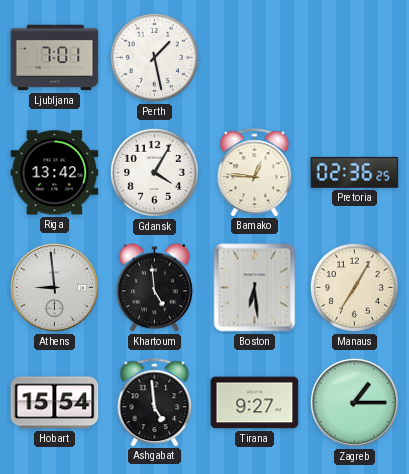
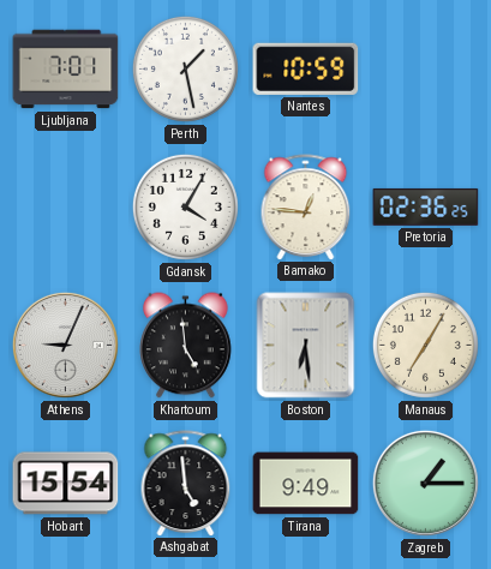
Nantes: none -> 10:59
Riga: 13:42 -> none
Athens: 8:59 -> 9:04
Tirana: 9:27 -> 9:49
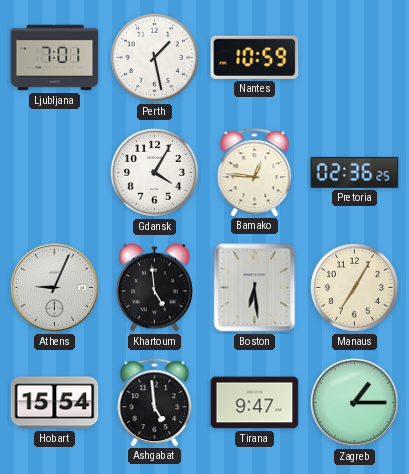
Tirana: 9:49 -> 9:47
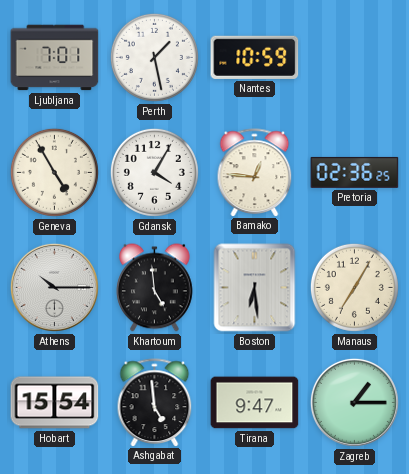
Geneva: none -> 4:55
Athens: 9:04 -> 10:15
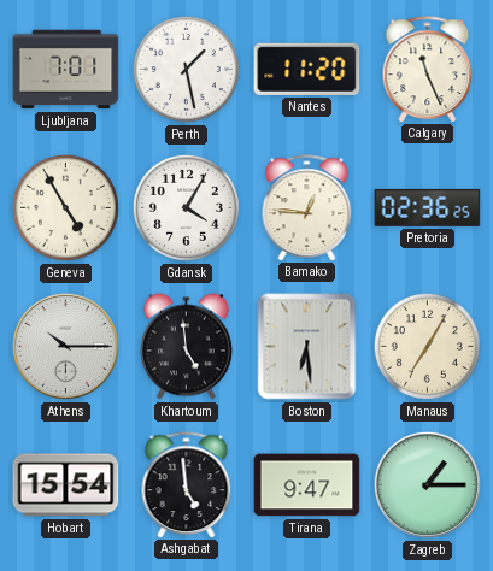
Nantes: 10:59 -> 11:20
Calgary: none -> 11:26
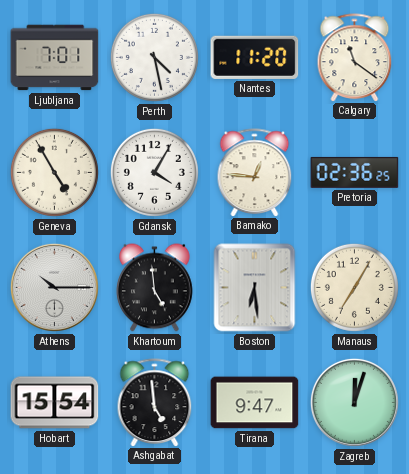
Perth: 1:28 -> 4:28
Calgary: 11:26 -> 11:21
Zagreb: 1:15 -> 12:03
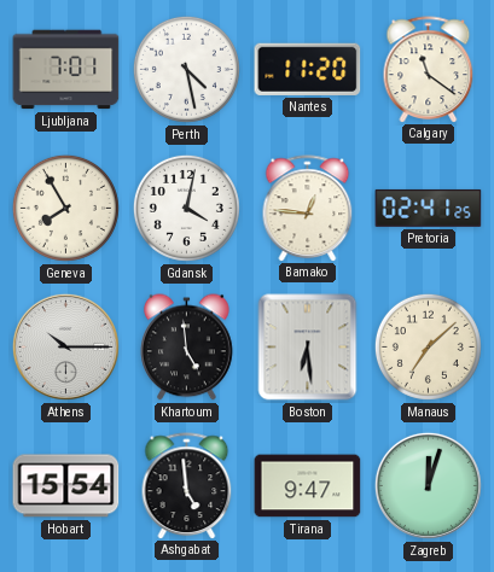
Geneva: 4:55 -> 7:55
Gdansk: 4:05 -> 4:02
Pretoria: 02:36 -> 02:41
Manaus: 7:05 -> 7:08
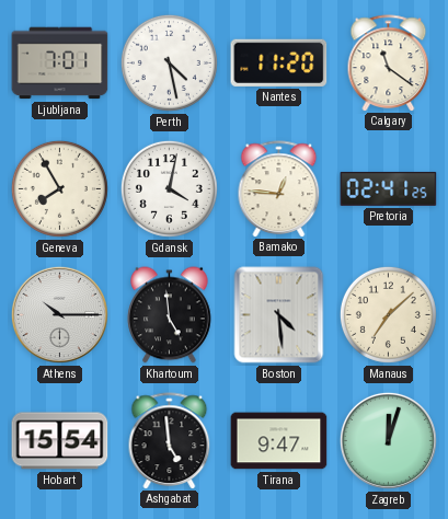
Boston: 6:29 -> 4:29
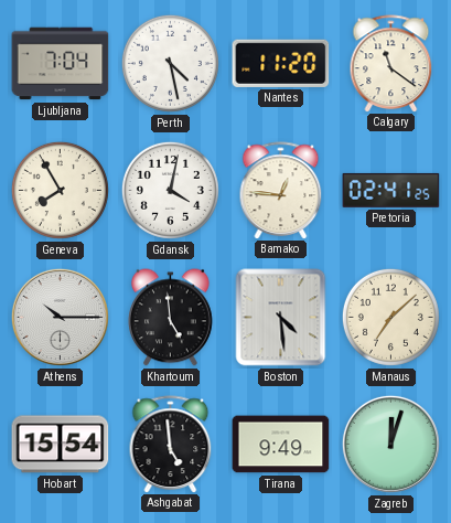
Ljubljana: 7:01 -> 7:04
Tirana: 9:47 -> 9:49
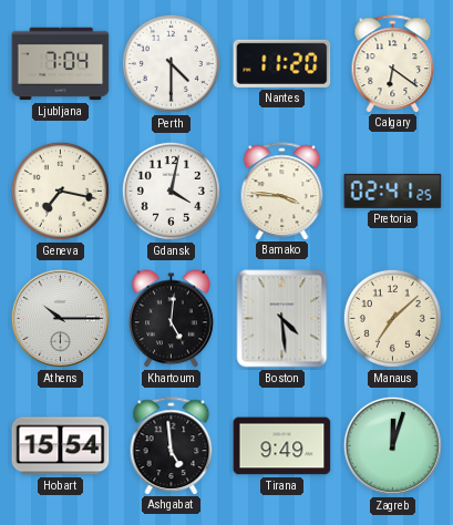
Perth: 4:28 -> 4:30
Calgary: 11:21 -> 6:21
Geneva: 7:55 -> 7:17
Bamako: 12:46 -> 3:46
Khartoum: 4:59 -> 5:01
